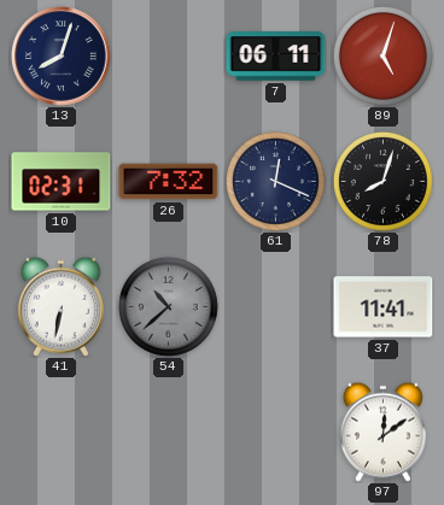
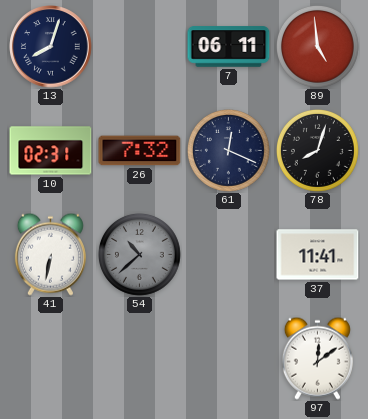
89: 5:03 -> 4:59
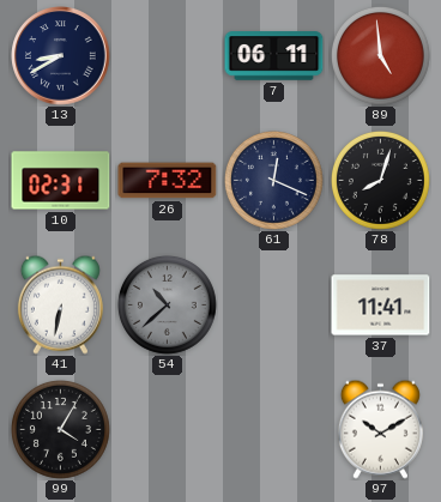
13: 8:03 -> 8:40
99: none -> 4:05
97: 12:09 -> 10:10
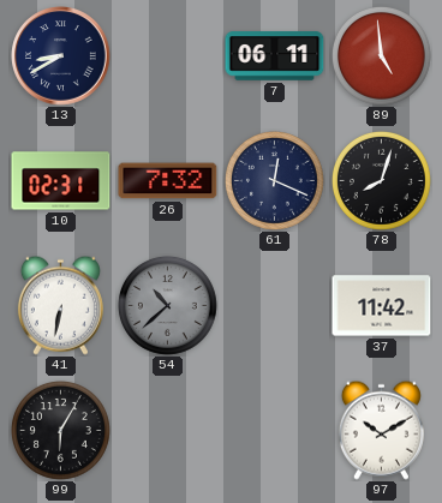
37: 11:41 -> 11:42
99: 4:05 -> 6:05
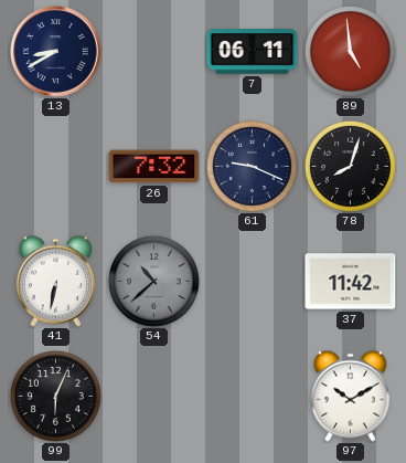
10: 02:31 -> none
61: 12:19 -> 9:19
99: 6:05 -> 6:04
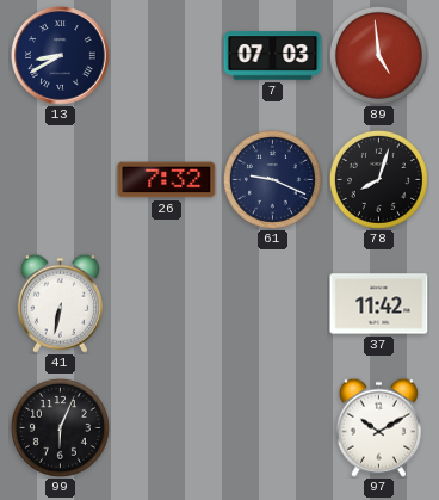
7: 06:11 -> 07:03
54: 10:38 -> none
